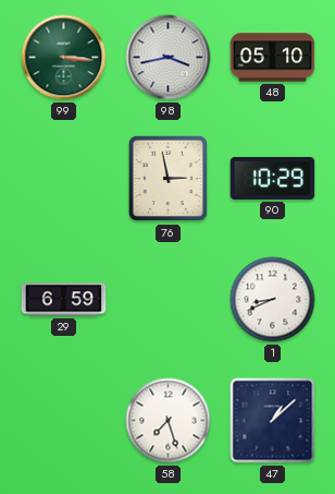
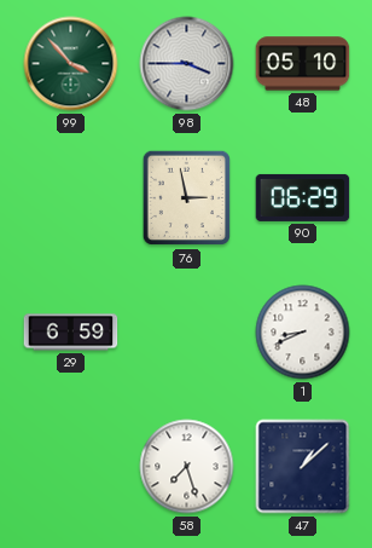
99: 3:16 -> 3:53
98: 3:43 -> 3:45
90: 10:29 -> 06:29
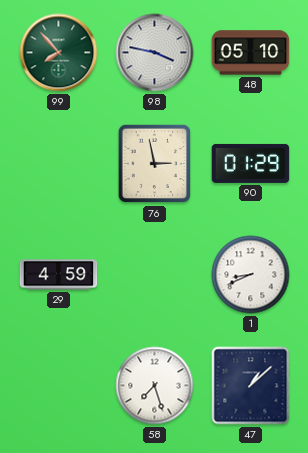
99: 3:53 -> 7:53
98: 3:45 -> 3:47
90: 06:29 -> 01:29
29: 6:59 -> 4:59
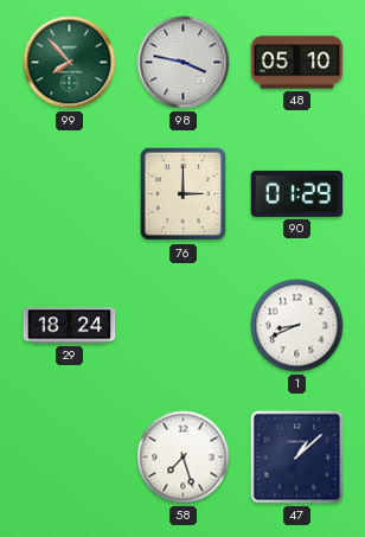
76: 2:58 -> 3:00
29: 4:59 -> 18:24
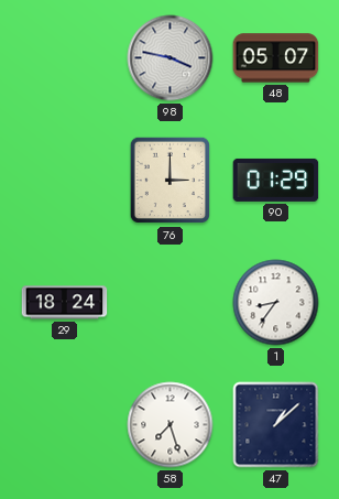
99: 7:53 -> none
48: 05:10 -> 05:07
1: 8:41 -> 8:36
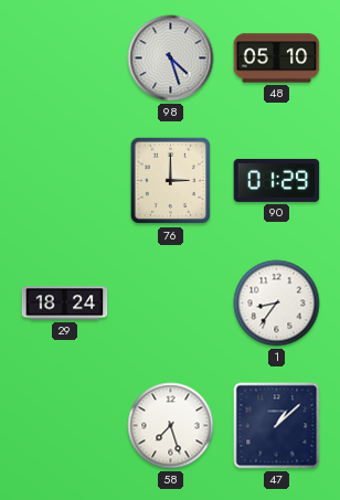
98: 3:47 -> 4:27
48: 05:07 -> 05:10
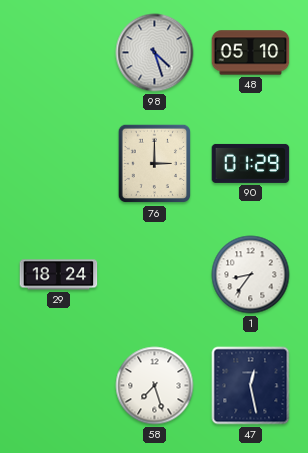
47: 1:08 -> 12:28
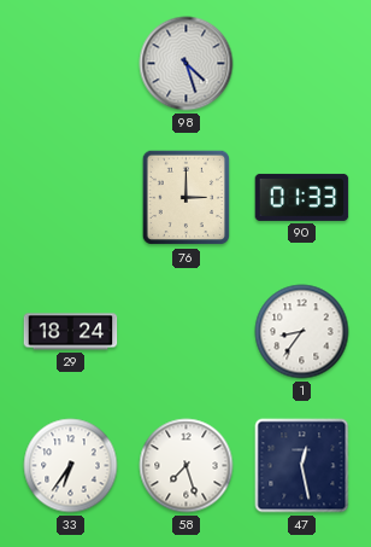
48: 05:10 -> none
90: 01:29 -> 01:33
33: none -> 6:36
